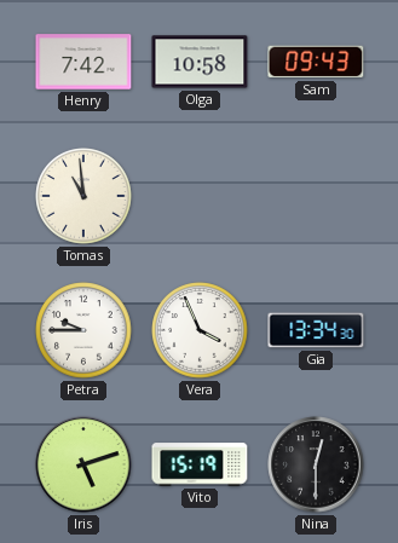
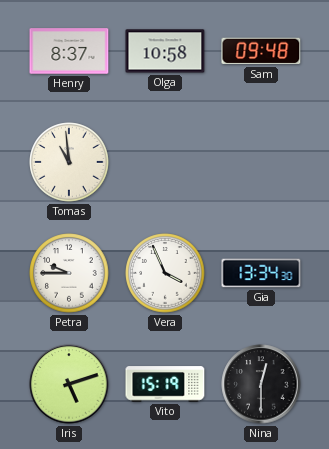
Henry: 7:42 -> 8:37
Sam: 09:43 -> 09:48
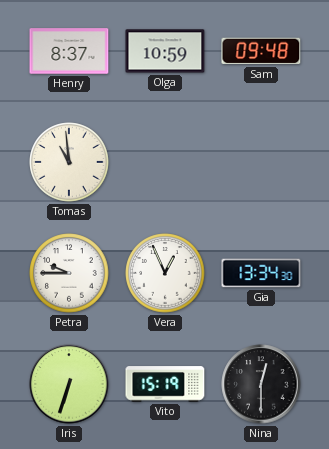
Olga: 10:58 -> 10:59
Vera: 3:56 -> 12:56
Iris: 5:12 -> 6:33
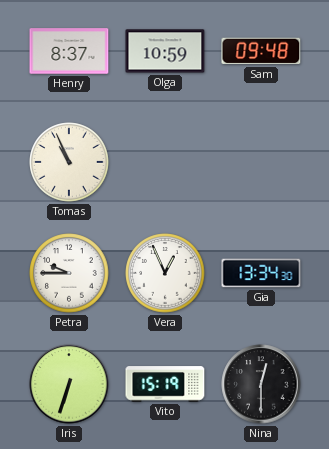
Tomas: 10:59 -> 10:56
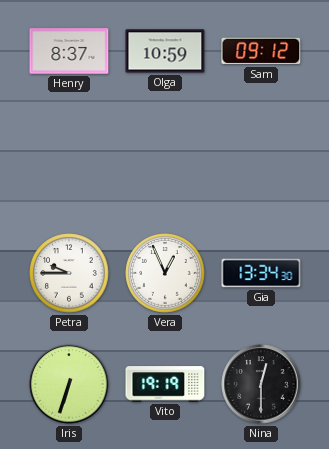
Sam: 09:48 -> 09:12
Tomas: 10:56 -> none
Vito: 15:19 -> 19:19
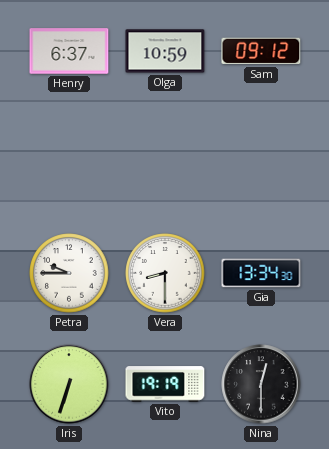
Henry: 8:37 -> 6:37
Vera: 12:56 -> 8:30
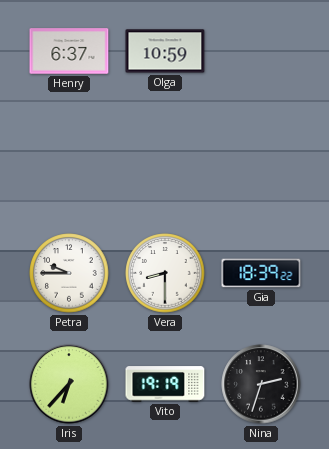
Sam: 09:12 -> none
Gia: 13:34 -> 18:39
Iris: 6:33 -> 6:37
Nina: 12:30 -> 2:33
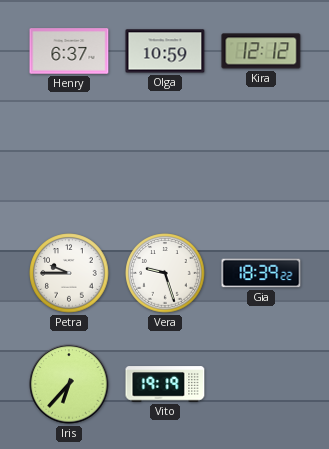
Kira: none -> 12:12
Vera: 8:30 -> 9:27
Nina: 2:33 -> none
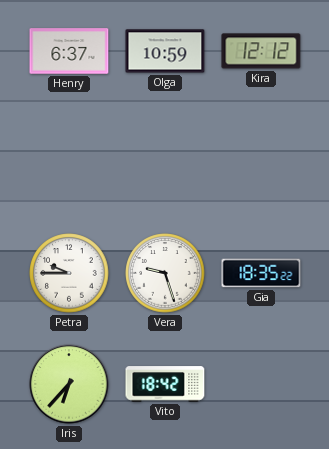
Gia: 18:39 -> 18:35
Vito: 19:19 -> 18:42
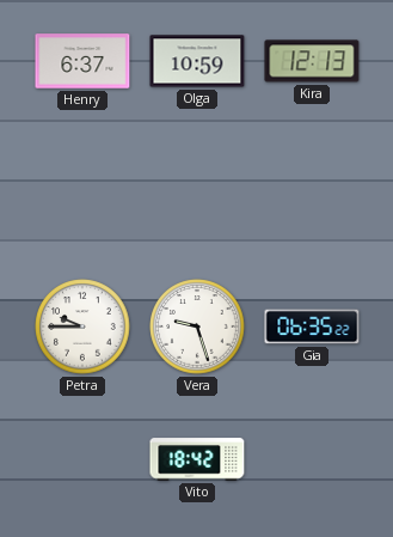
Kira: 12:12 -> 12:13
Gia: 18:35 -> 06:35
Iris: 6:37 -> none
